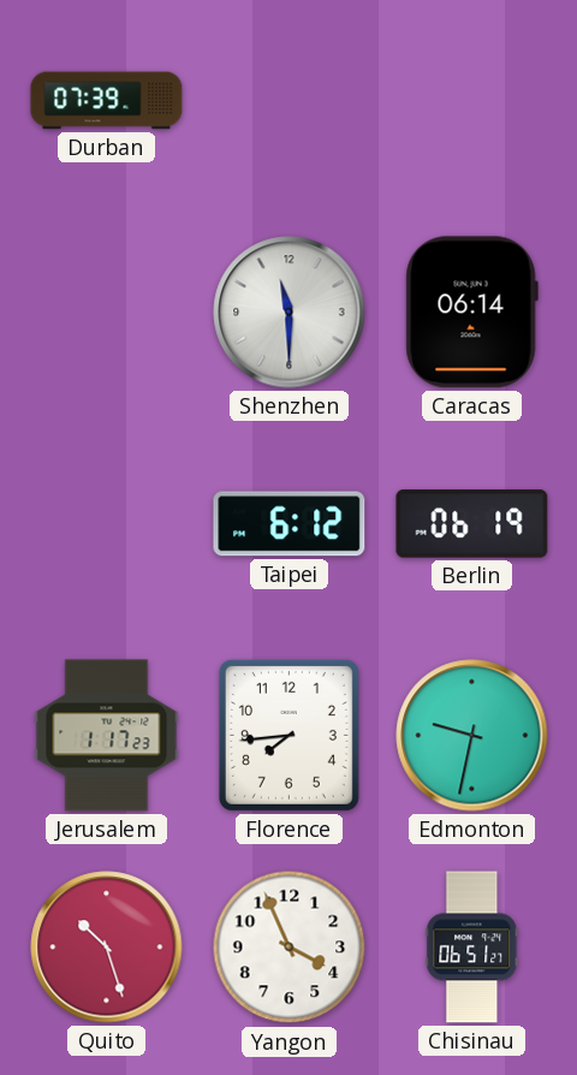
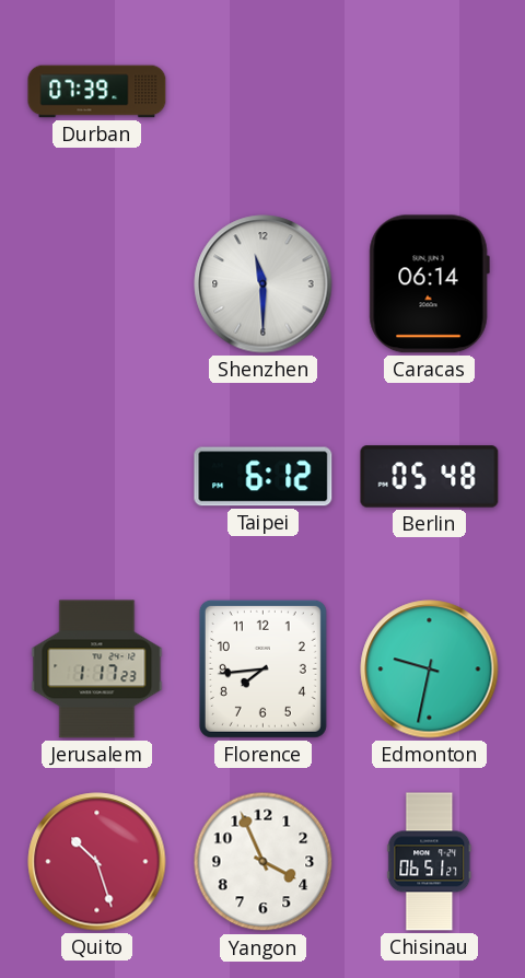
Berlin: 06:19 -> 05:48
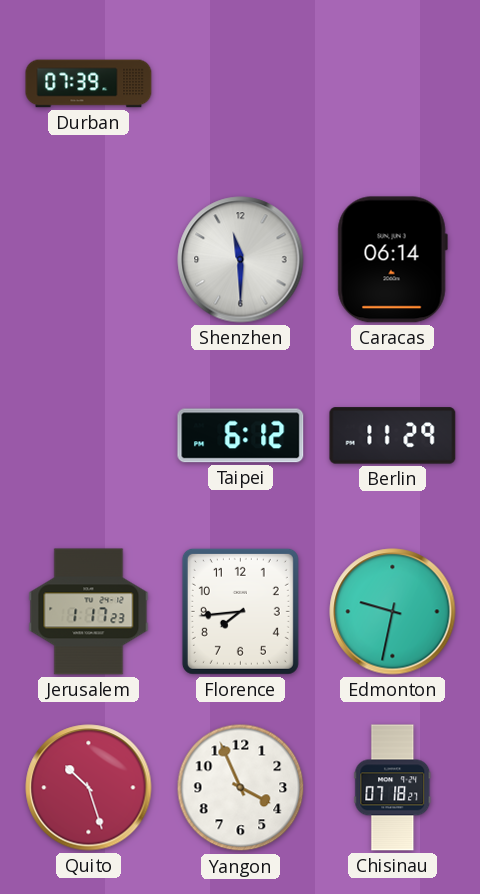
Berlin: 05:48 -> 11:29
Chisinau: 06:51 -> 07:18
